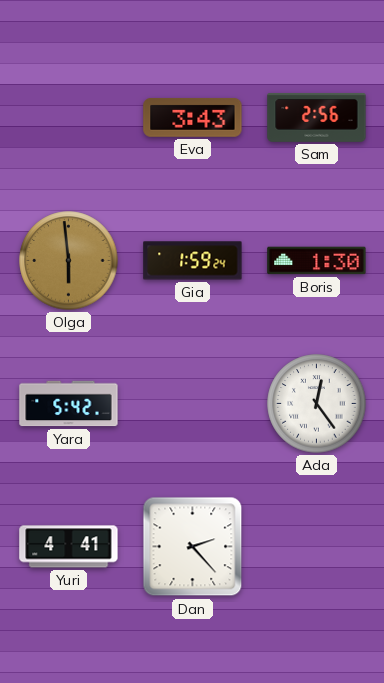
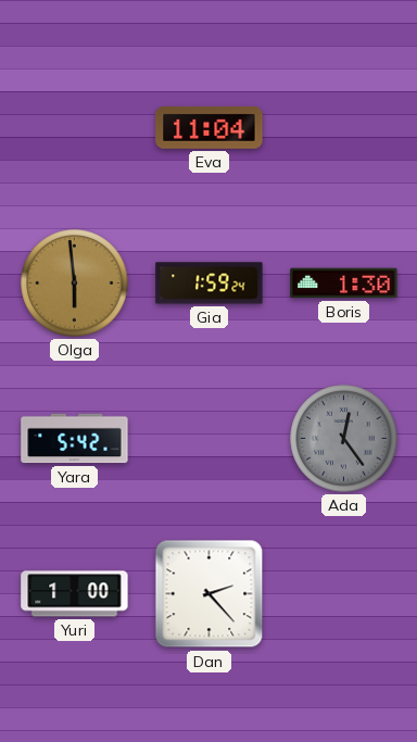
Eva: 3:43 -> 11:04
Sam: 2:56 -> none
Ada dial: white -> grey
Yuri: 4:41 -> 1:00
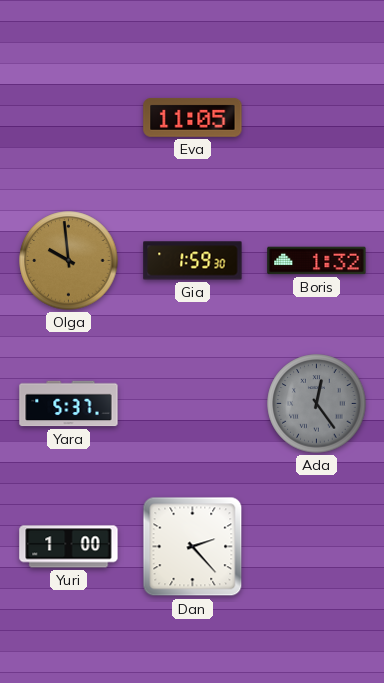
Eva: 11:04 -> 11:05
Olga: 5:59 -> 9:59
Gia: 1:59:24 -> 1:59:30
Boris: 1:30 -> 1:32
Yara: 5:42 -> 5:37
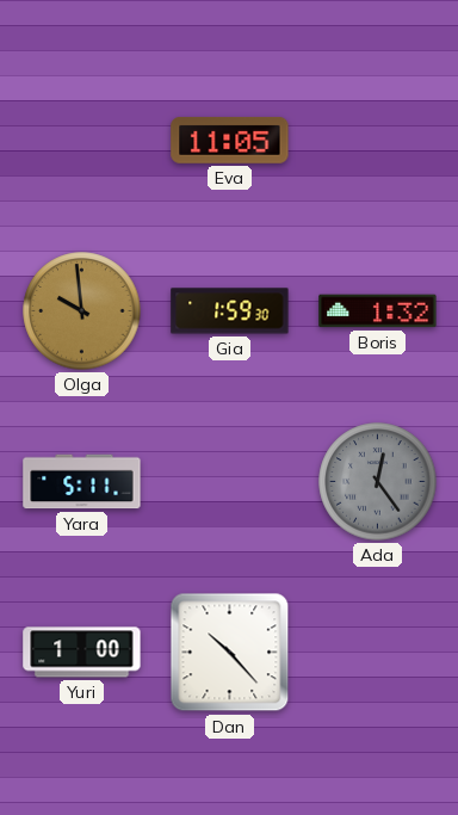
Yara: 5:37 -> 5:11
Dan: 2:23 -> 10:23
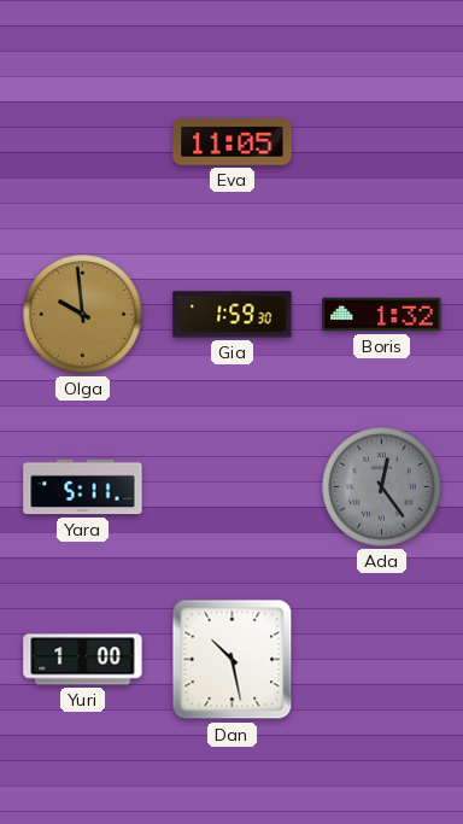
Dan: 10:23 -> 10:28
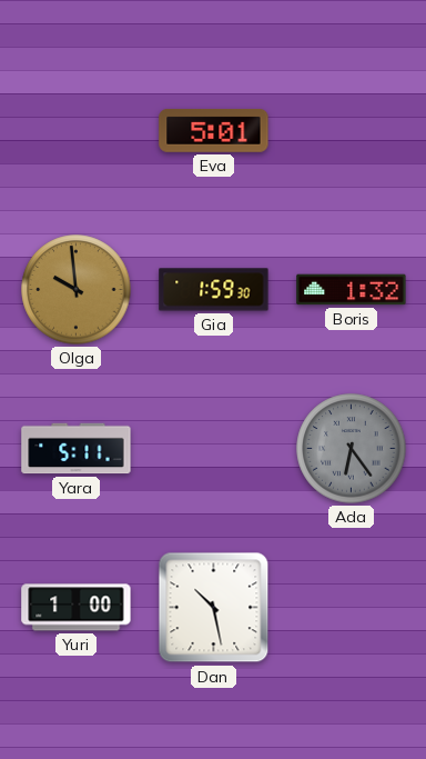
Eva: 11:05 -> 5:01
Ada: 12:24 -> 6:24
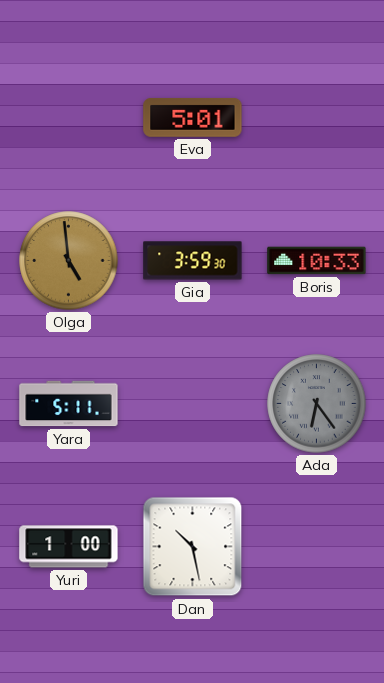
Olga: 9:59 -> 4:59
Gia: 1:59 -> 3:59
Boris: 1:32 -> 10:33
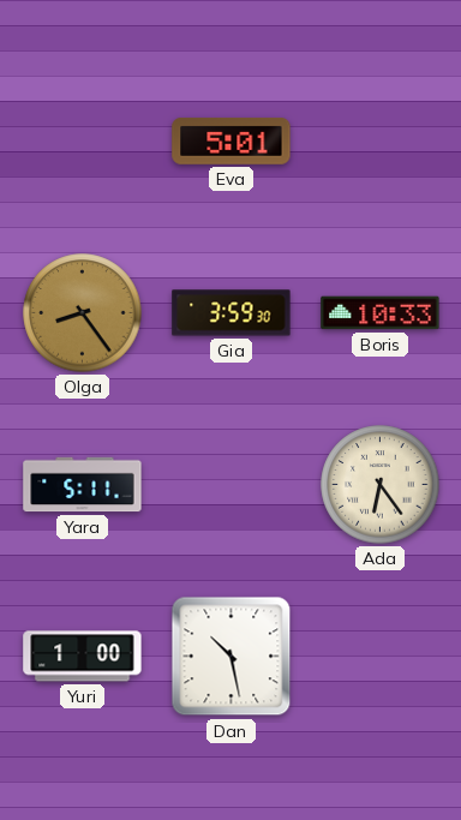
Olga: 4:59 -> 8:24
Ada dial: grey -> cream
